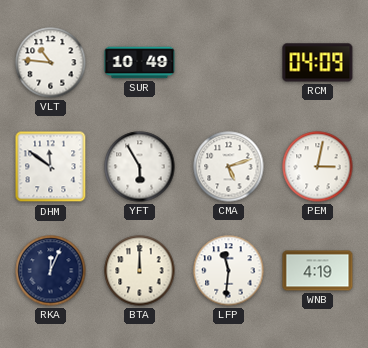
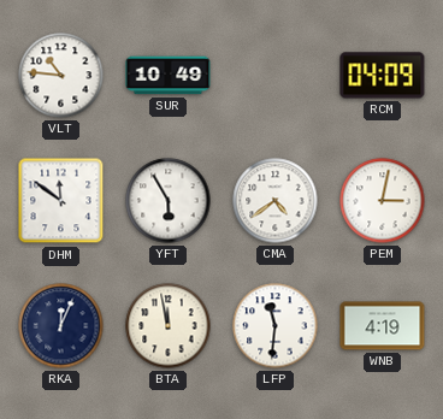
CMA: 5:12 -> 4:39
BTA: 12:00 -> 11:58
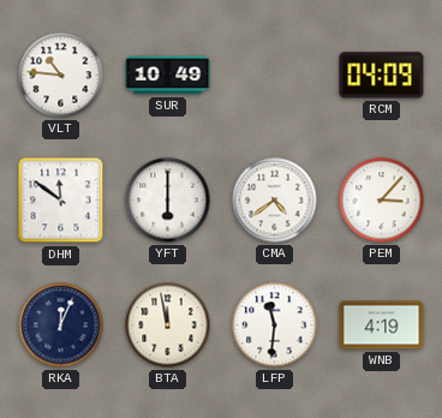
YFT: 5:55 -> 6:00
PEM: 3:02 -> 3:07
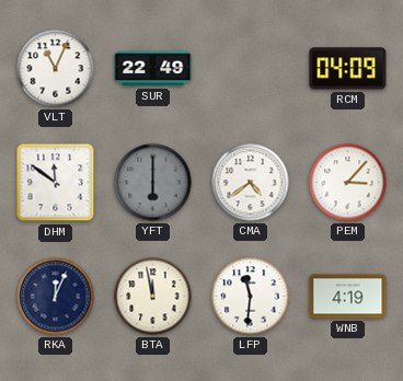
VLT: 10:46 -> 11:04
SUR: 10:49 -> 22:49
YFT dial: white -> grey
